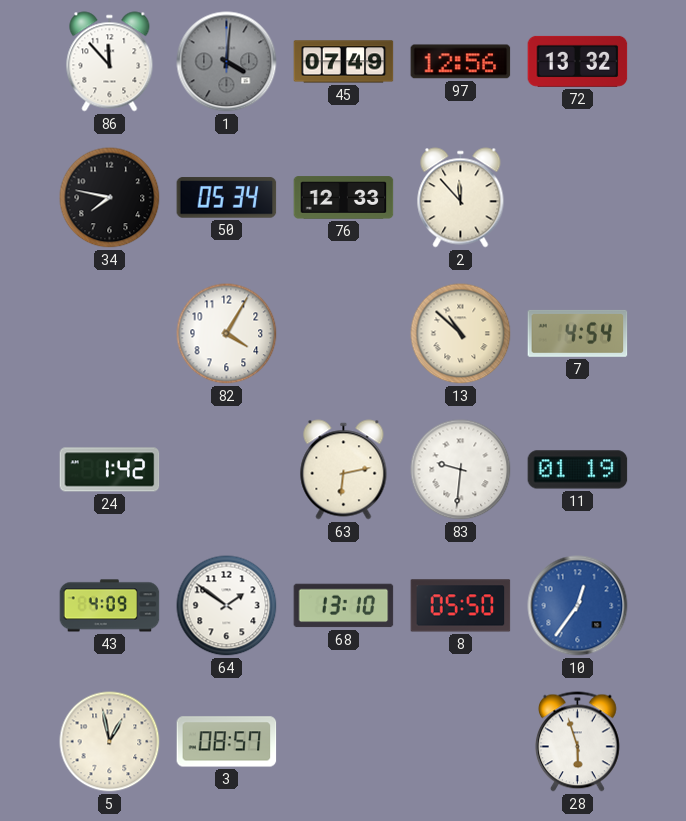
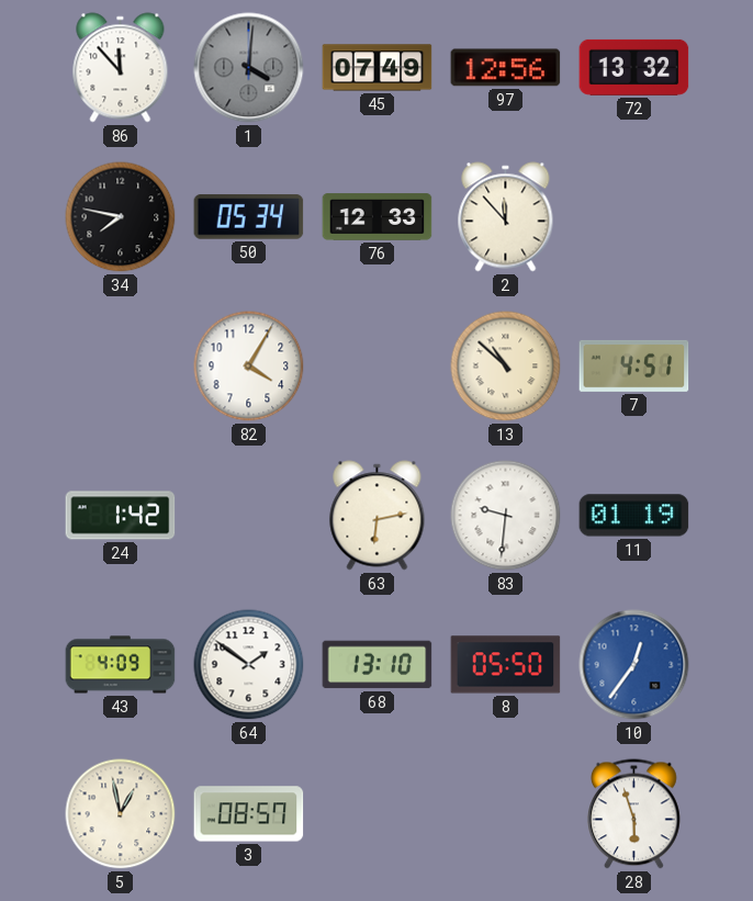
7: 4:54 -> 4:51
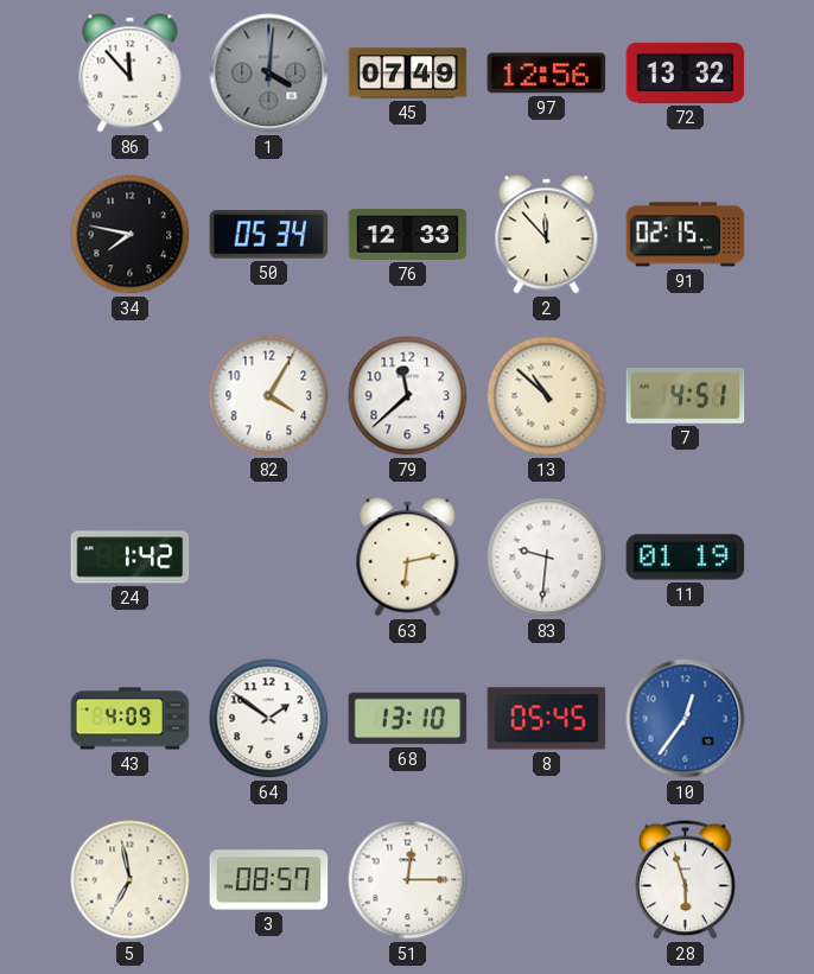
91: none -> 02:15
79: none -> 11:38
8: 05:50 -> 05:45
5: 12:58 -> 6:58
51: none -> 12:15
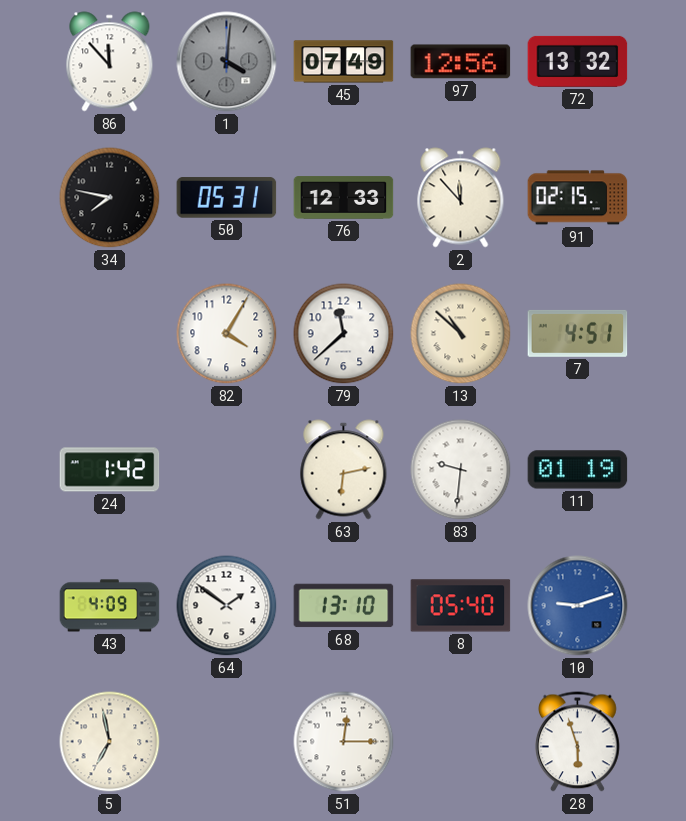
50: 05:34 -> 05:31
8: 05:45 -> 05:40
10: 12:36 -> 9:12
3: 08:57 -> none
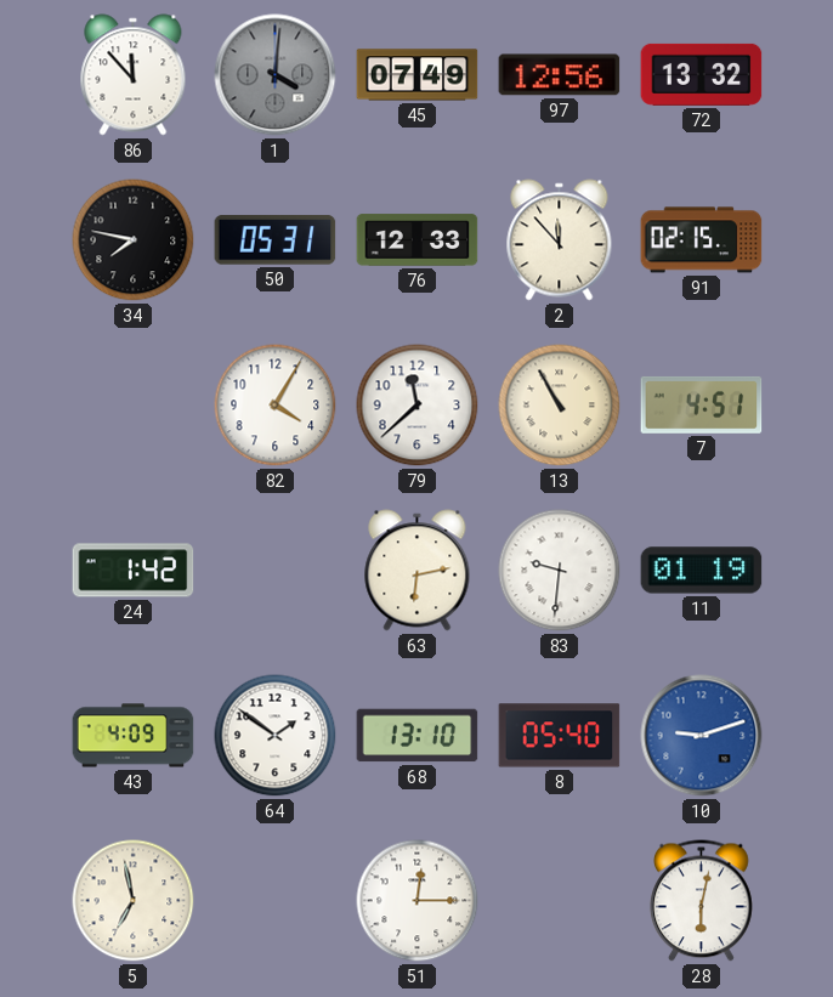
13: 10:52 -> 10:55
28: 5:57 -> 6:02
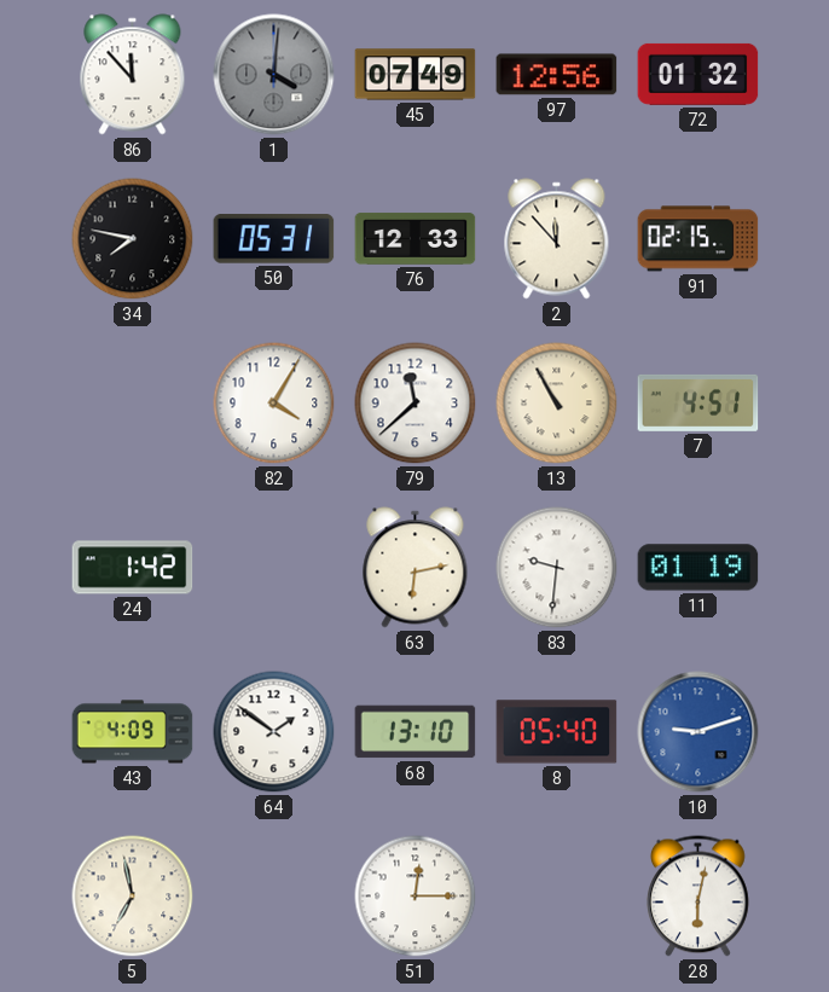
72: 13:32 -> 01:32
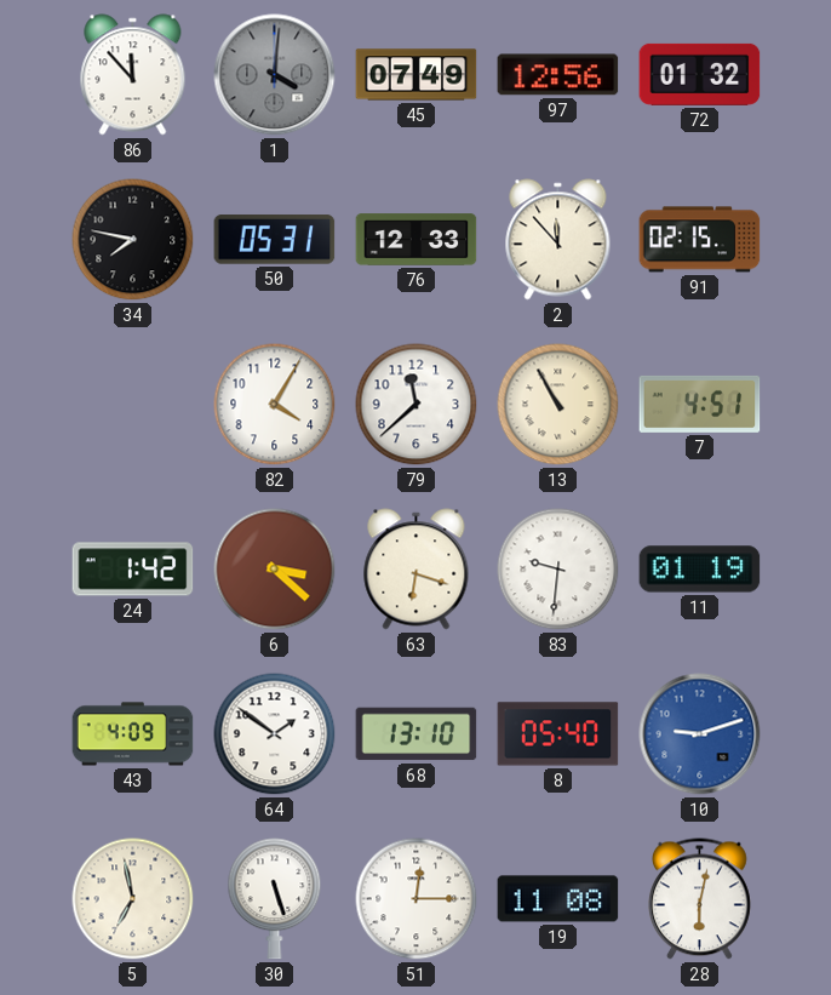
6: none -> 3:22
63: 6:13 -> 6:18
30: none -> 5:27
19: none -> 11:08
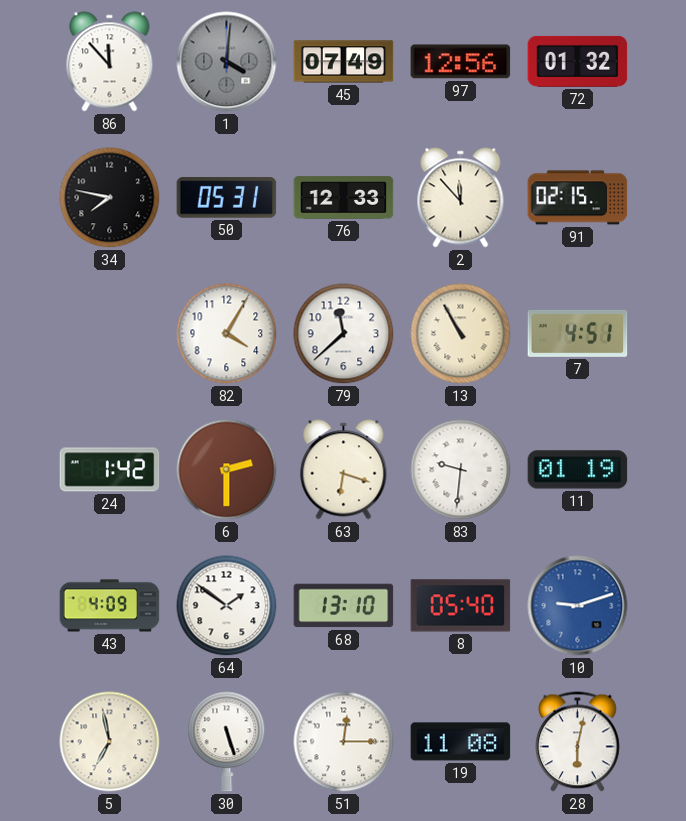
6: 3:22 -> 2:30
